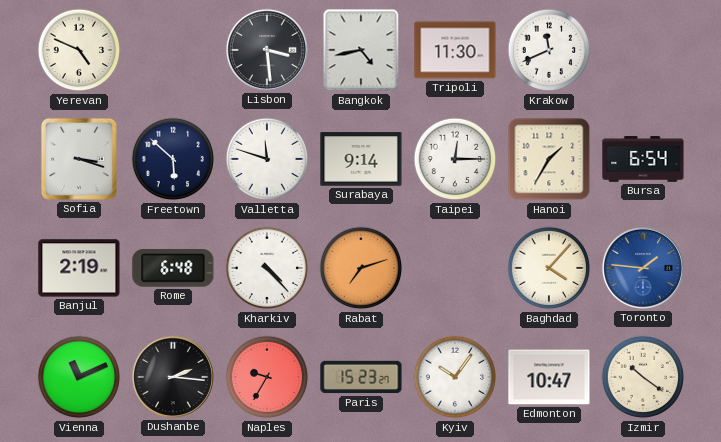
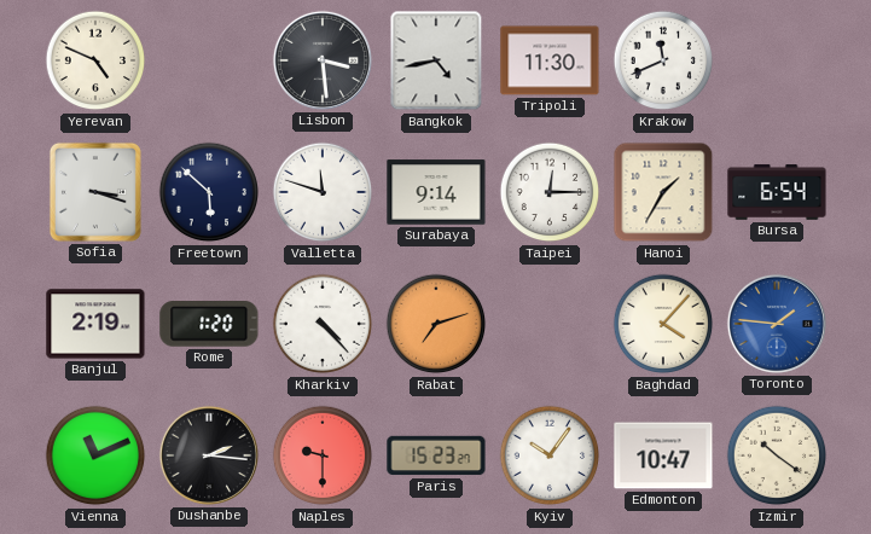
Rome: 6:48 -> 1:20
Naples: 9:35 -> 9:30
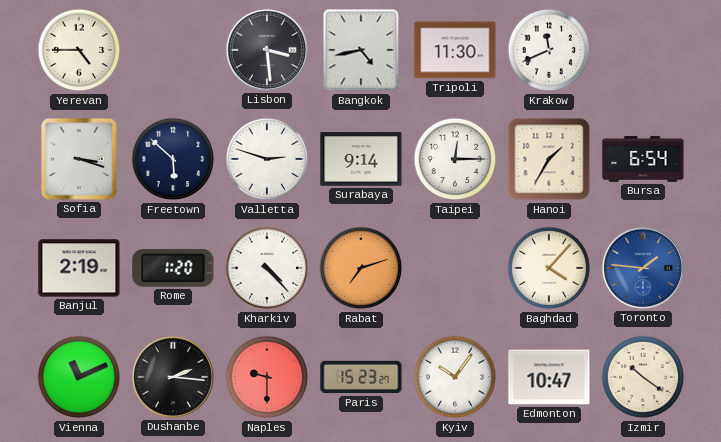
Yerevan: 4:49 -> 4:45
Valletta: 11:48 -> 2:48
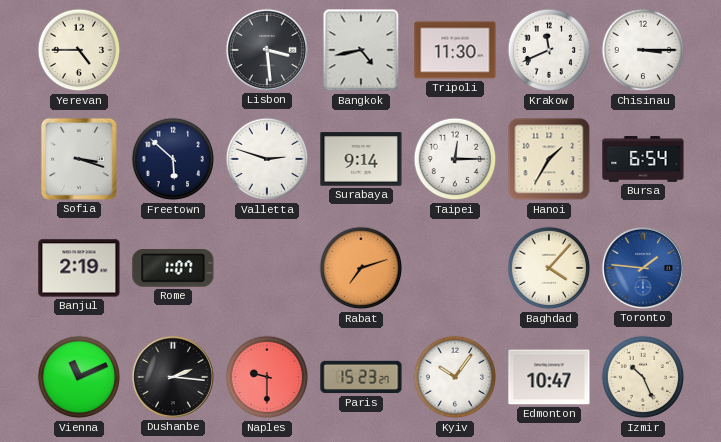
Chisinau: none -> 3:15
Rome: 1:20 -> 1:07
Kharkiv: 4:23 -> none
Izmir: 10:21 -> 10:26
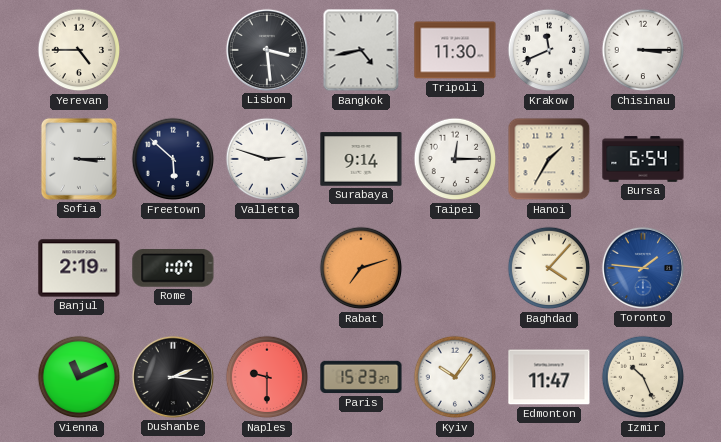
Sofia: 3:18 -> 3:15
Edmonton: 10:47 -> 11:47
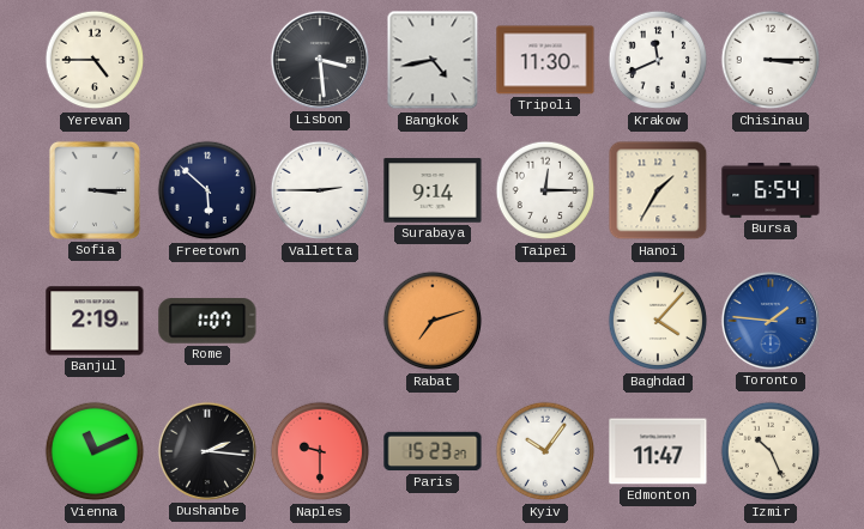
Valletta: 2:48 -> 2:45
